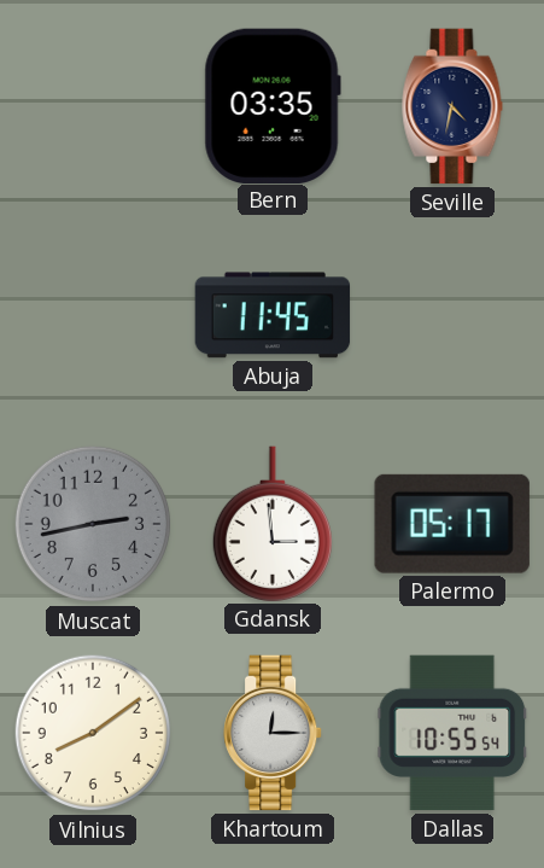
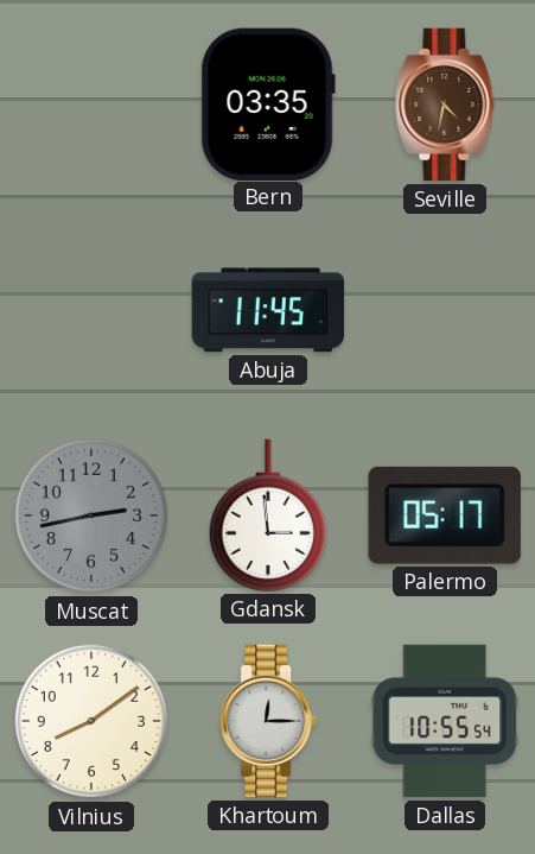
Seville dial: navy -> brown
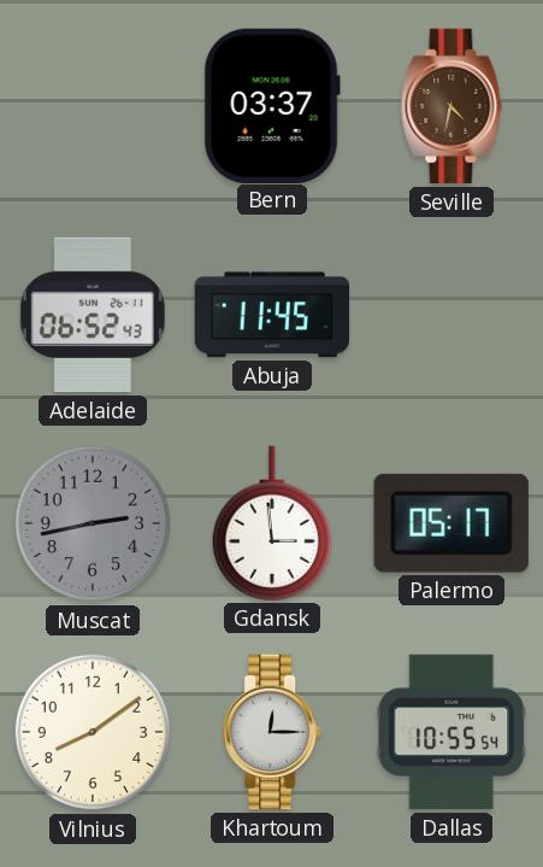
Bern: 03:35 -> 03:37
Adelaide: none -> 06:52
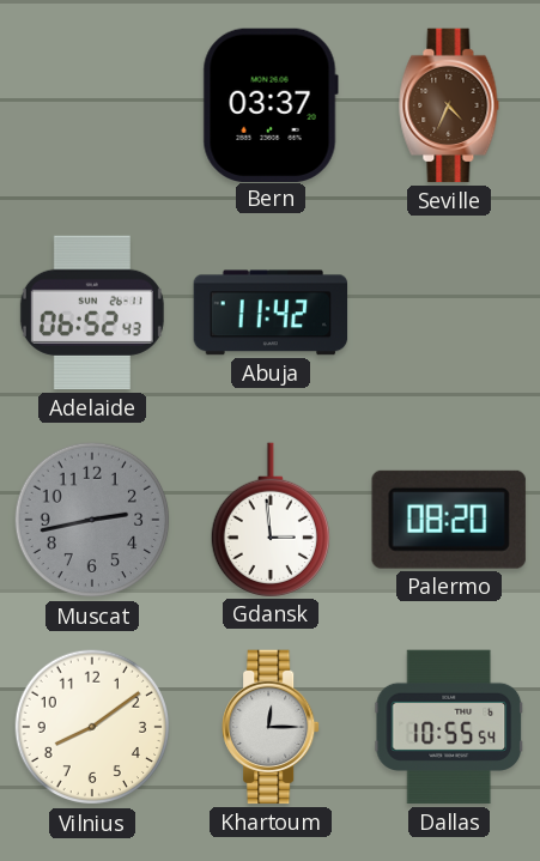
Seville: 4:32 -> 4:34
Abuja: 11:45 -> 11:42
Palermo: 05:17 -> 08:20
